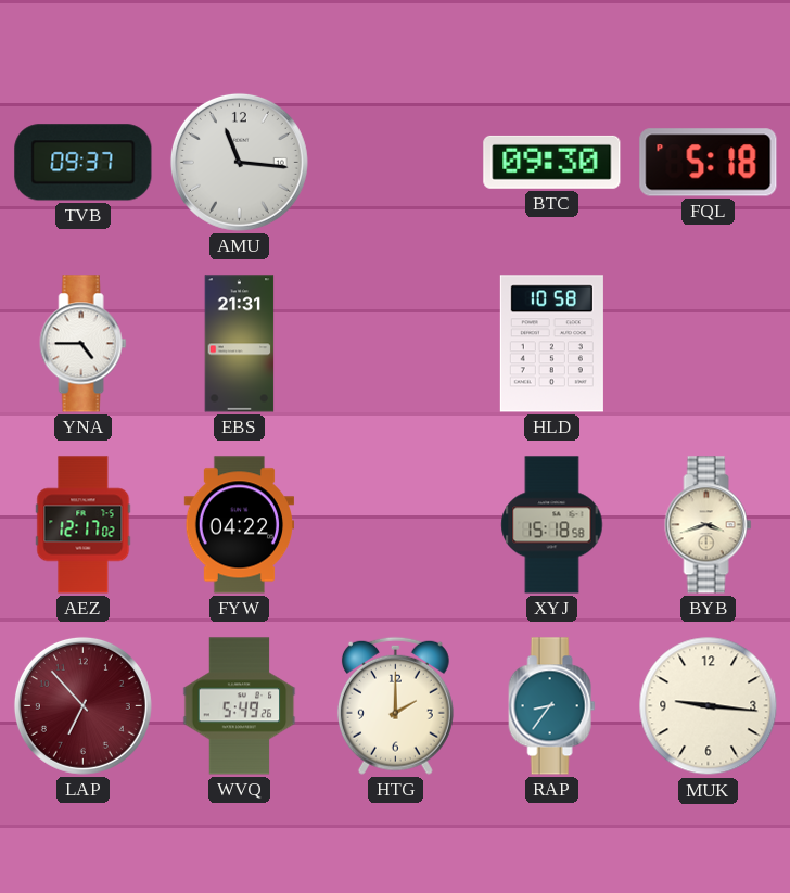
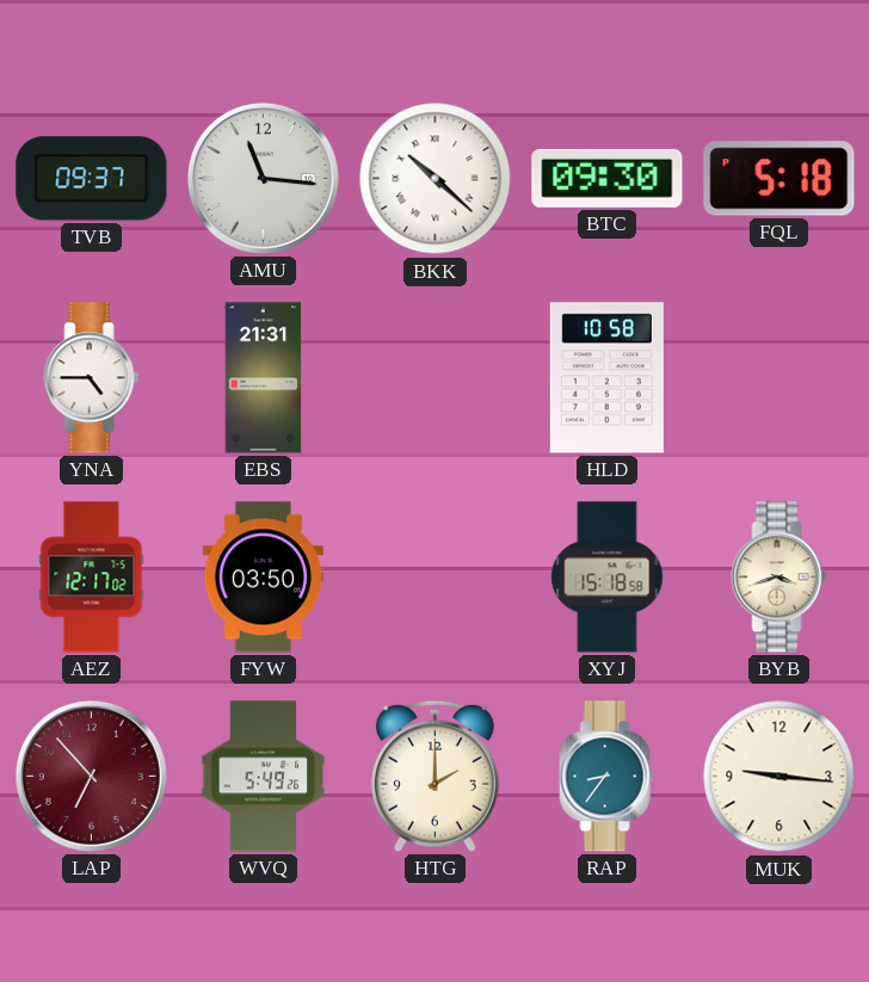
BKK: none -> 10:22
FYW: 04:22 -> 03:50
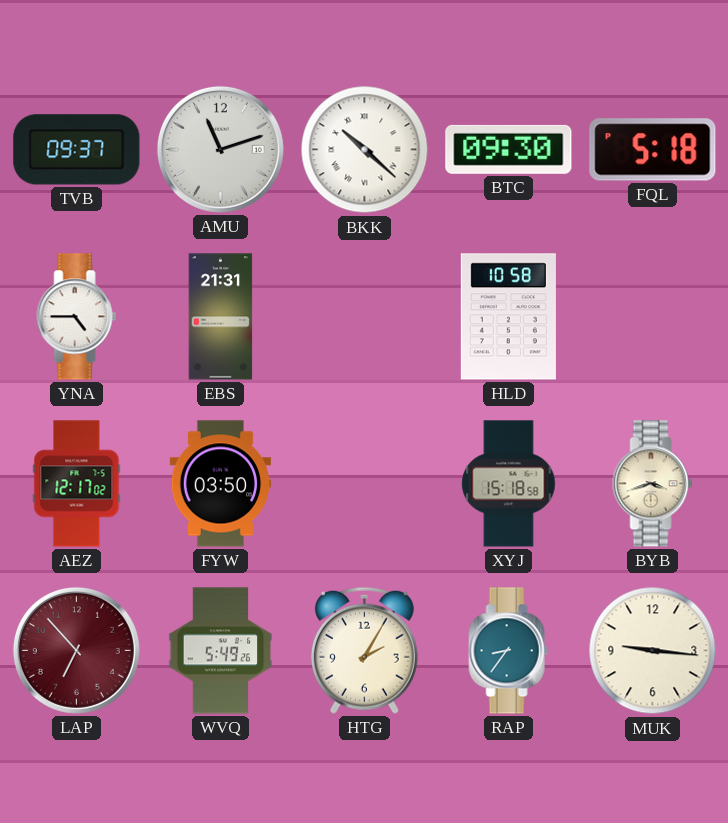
AMU: 11:16 -> 11:12
HTG: 2:00 -> 2:05
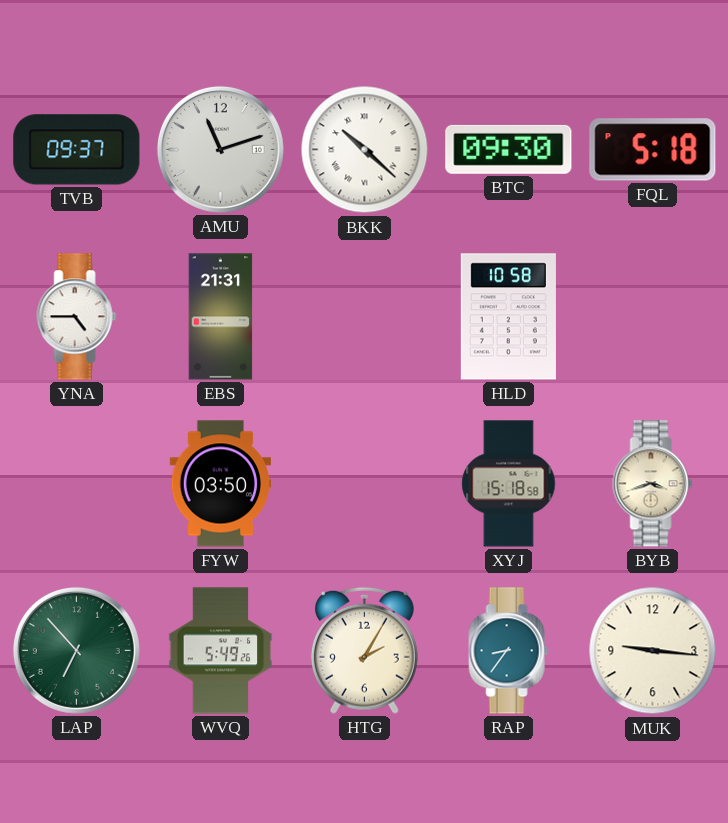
AEZ: 12:17 -> none
LAP dial: burgundy -> green
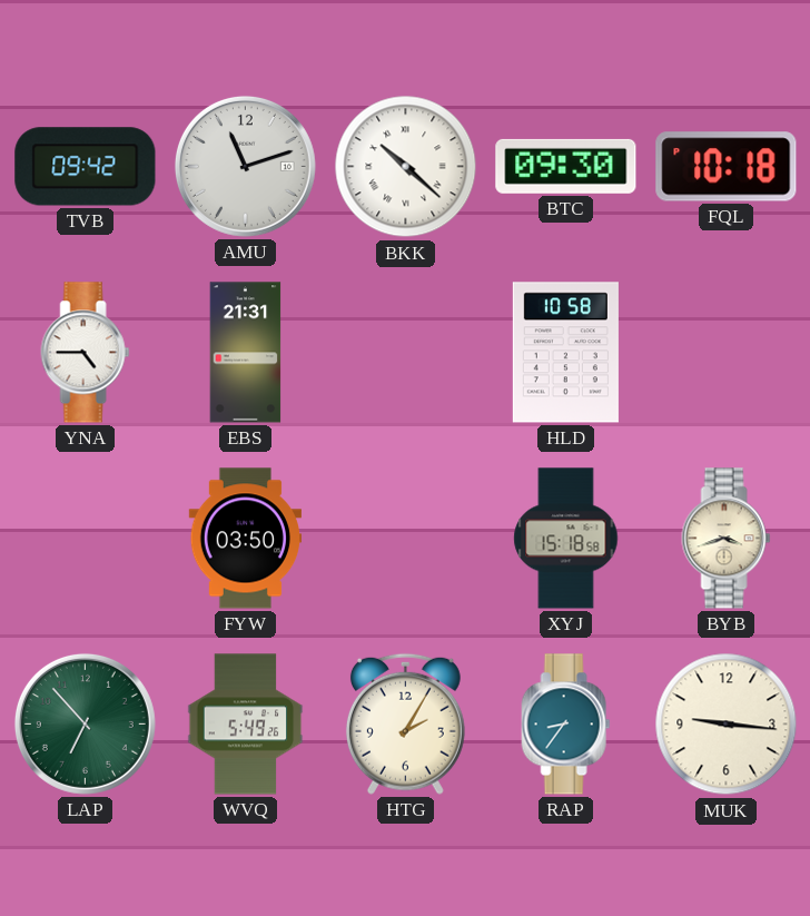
TVB: 09:37 -> 09:42
FQL: 5:18 -> 10:18
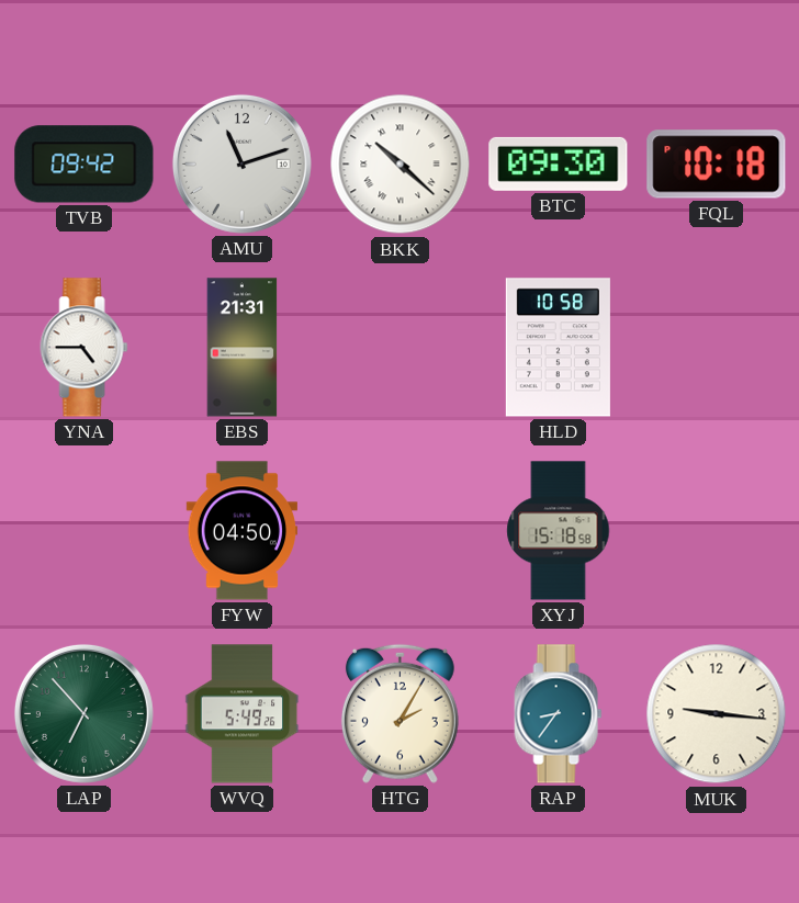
FYW: 03:50 -> 04:50
BYB: 3:42 -> none
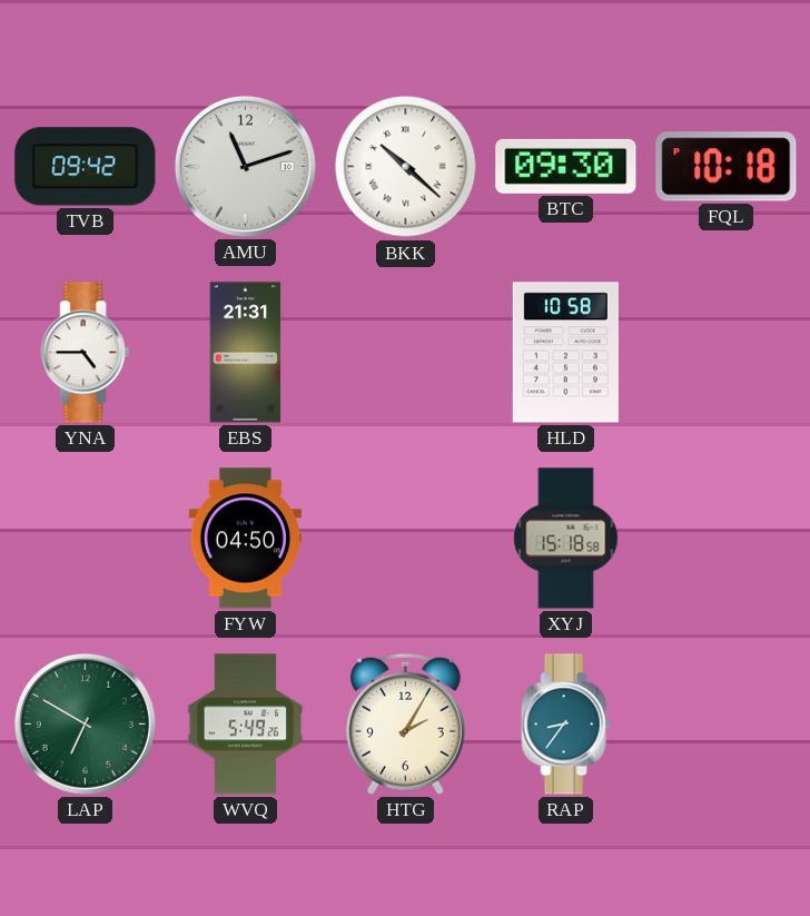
LAP: 6:53 -> 6:50
MUK: 9:16 -> none
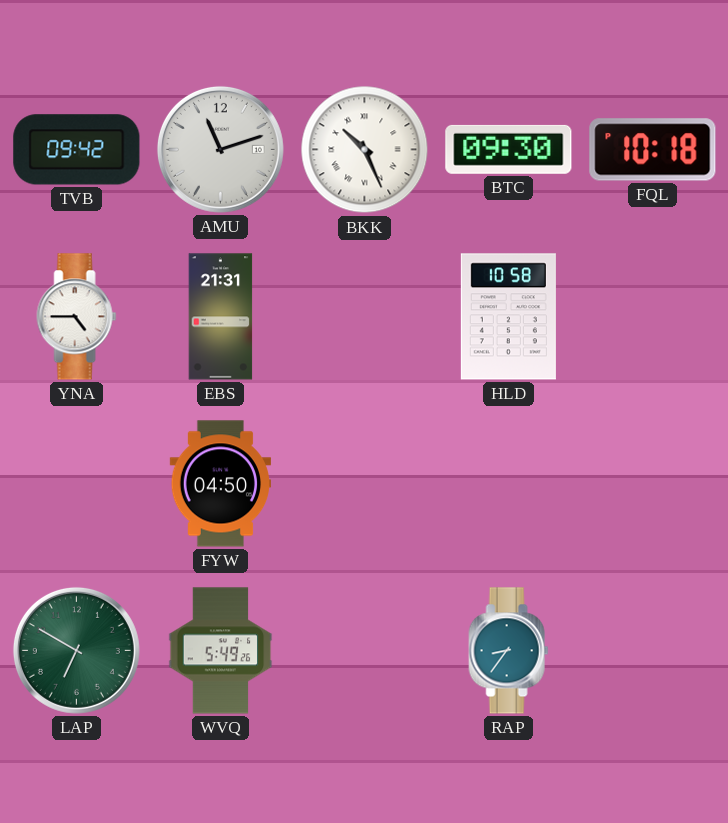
BKK: 10:22 -> 10:26
XYJ: 15:18 -> none
HTG: 2:05 -> none
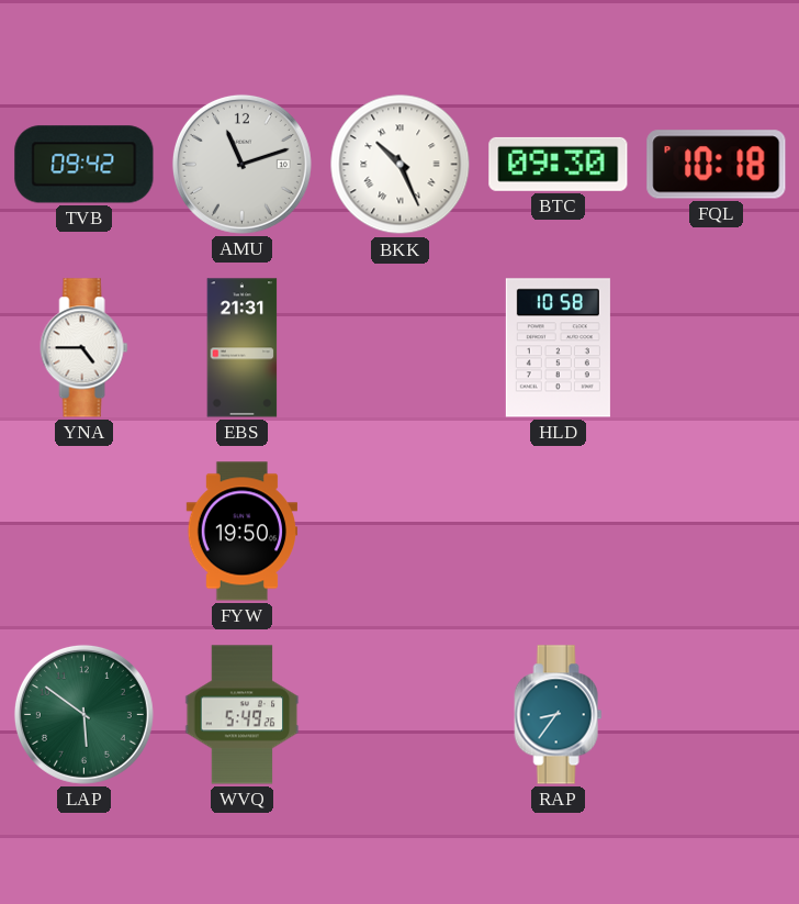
FYW: 04:50 -> 19:50
LAP: 6:50 -> 5:51
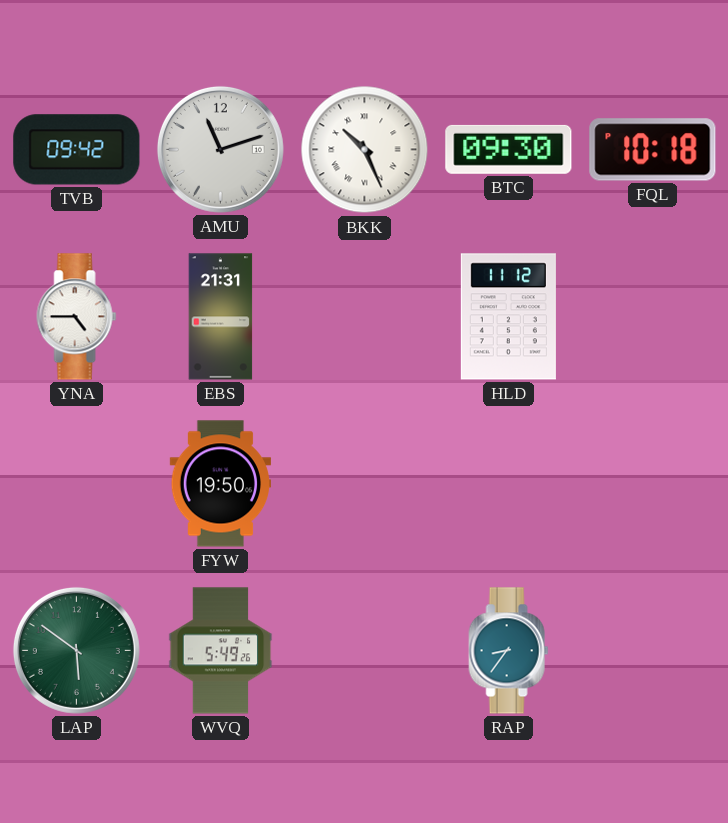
HLD: 10:58 -> 11:12
